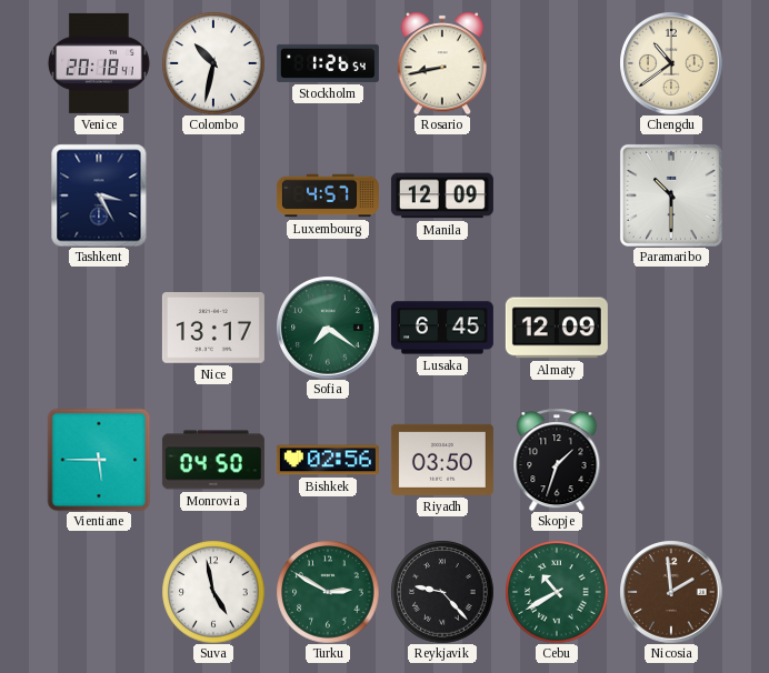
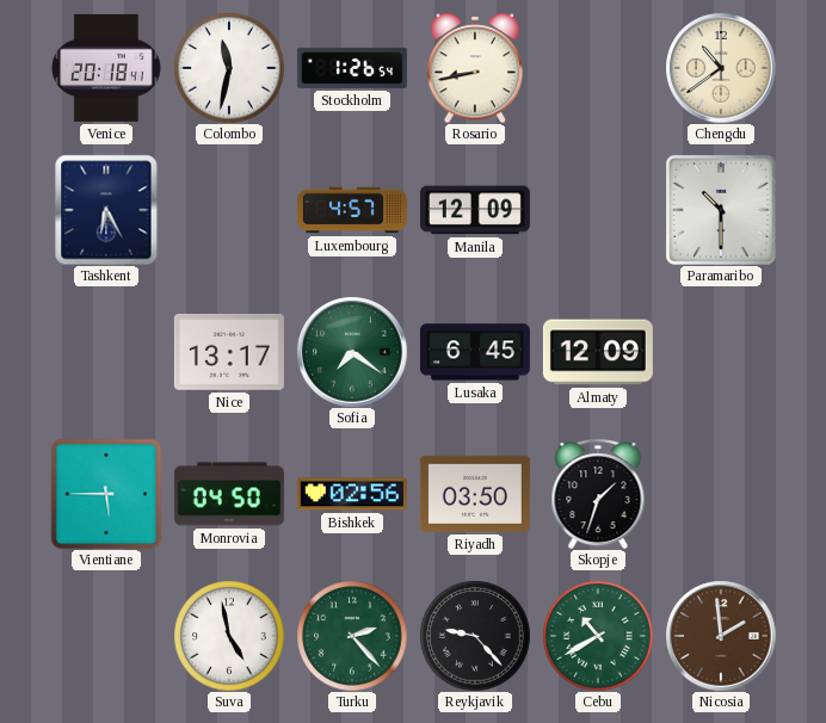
Colombo: 10:32 -> 11:32
Tashkent: 3:25 -> 6:25
Turku: 2:50 -> 2:23
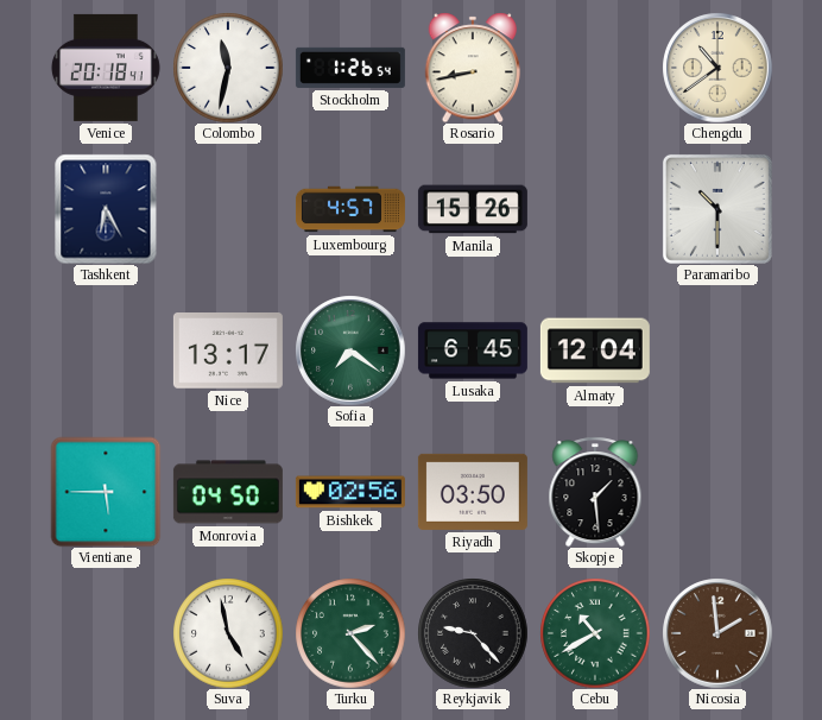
Manila: 12:09 -> 15:26
Almaty: 12:09 -> 12:04
Skopje: 1:33 -> 1:29
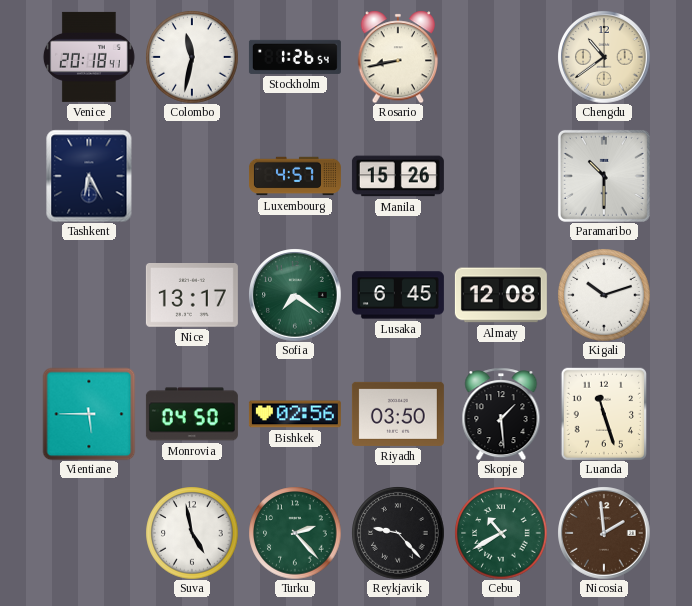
Almaty: 12:04 -> 12:08
Kigali: none -> 10:12
Luanda: none -> 11:27
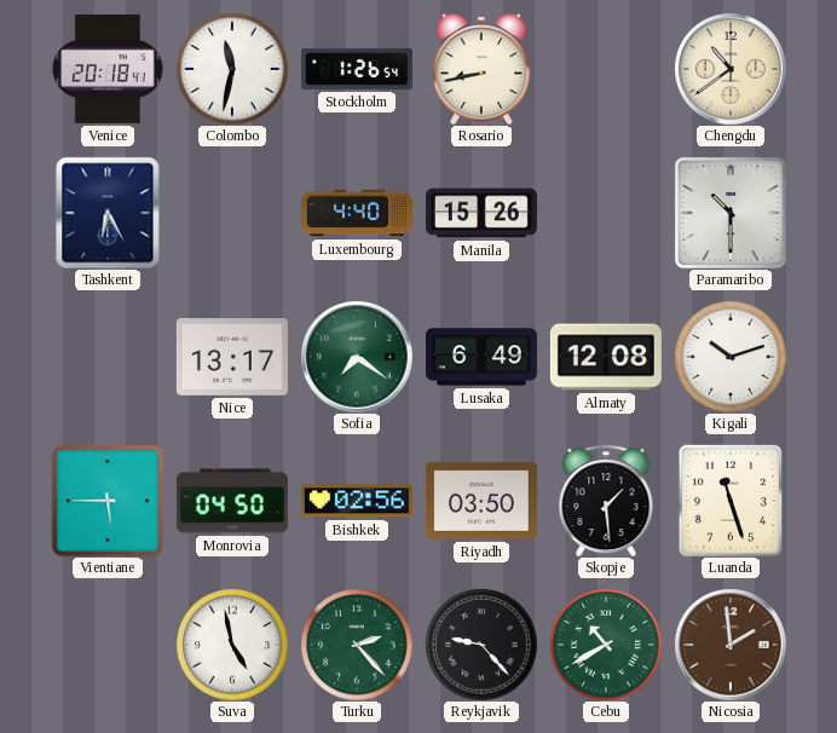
Luxembourg: 4:57 -> 4:40
Lusaka: 6:45 -> 6:49
